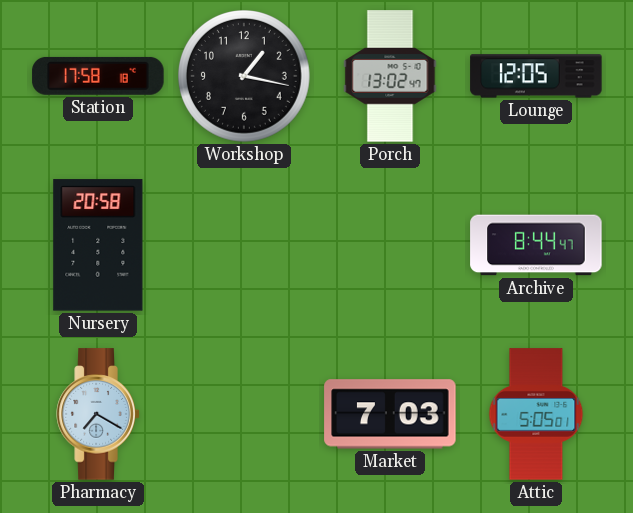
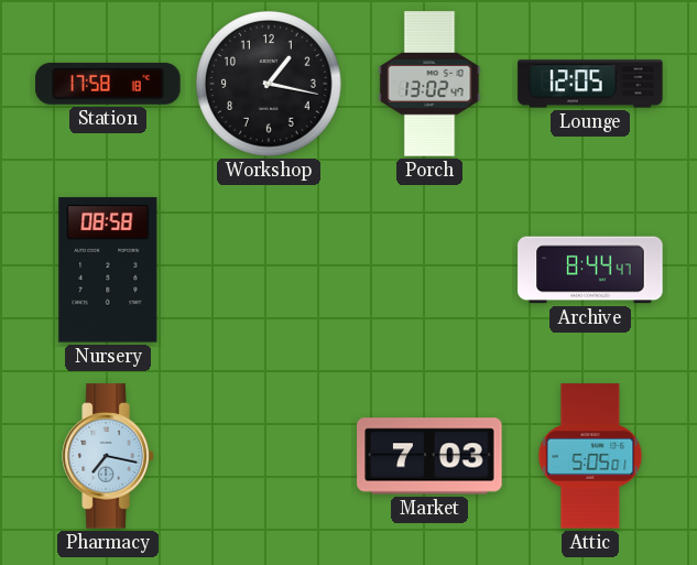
Nursery: 20:58 -> 08:58
Pharmacy: 7:20 -> 7:17
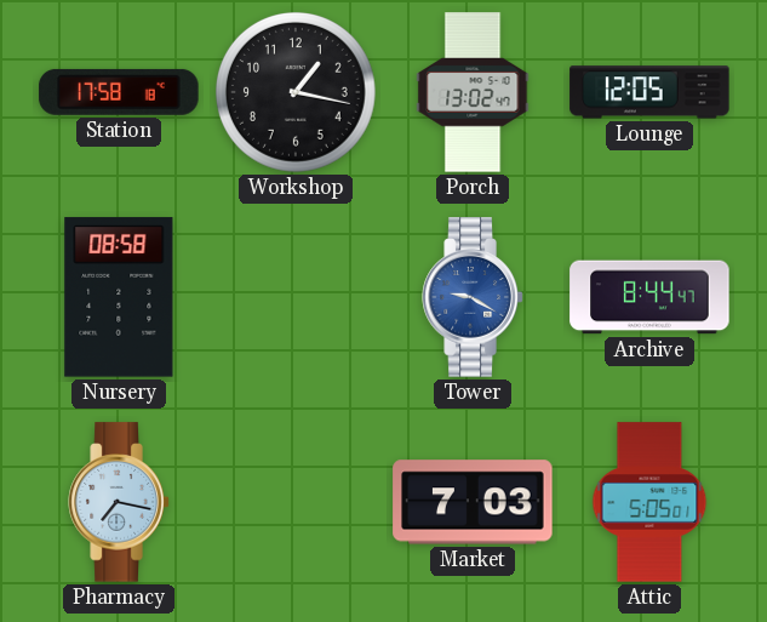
Tower: none -> 9:20
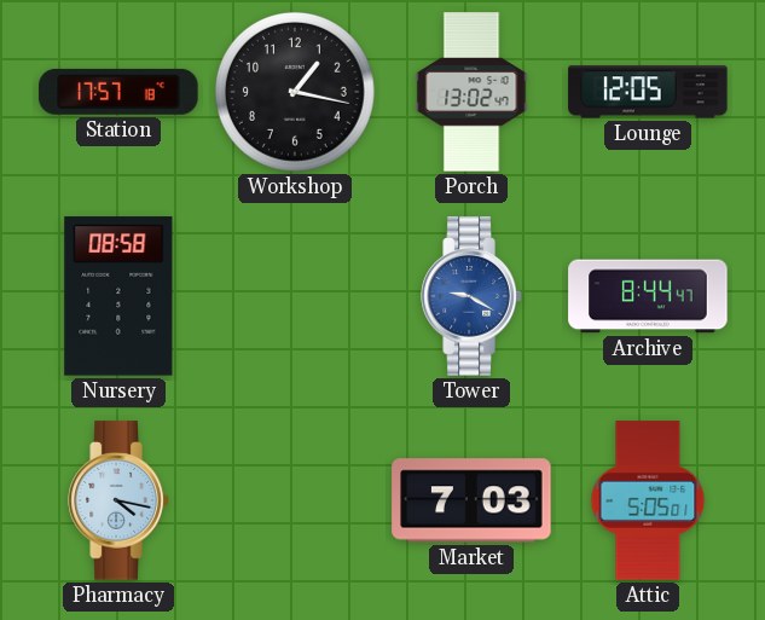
Station: 17:58 -> 17:57
Pharmacy: 7:17 -> 4:17
